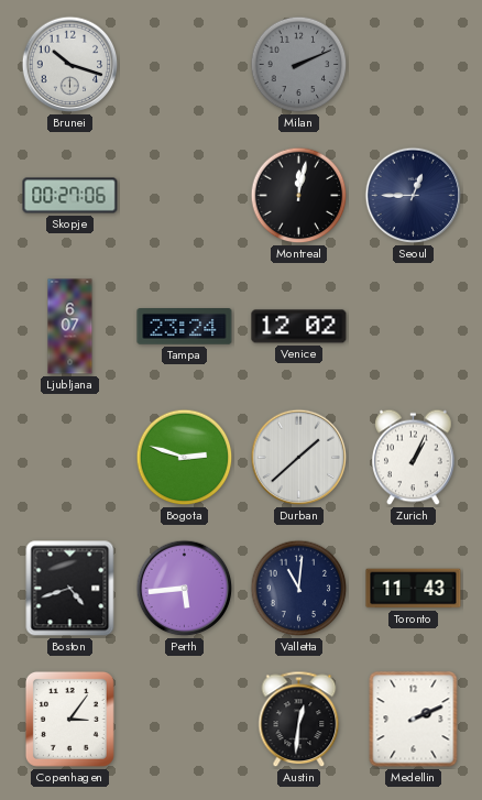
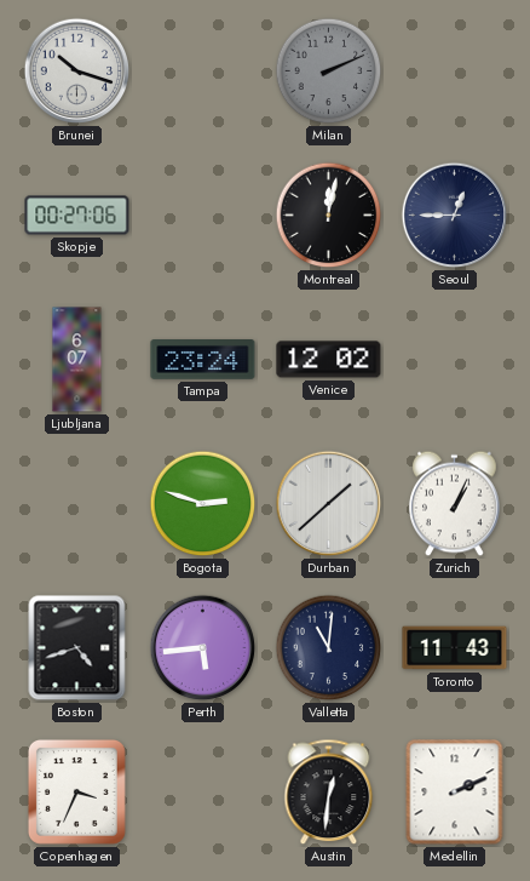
Copenhagen: 3:06 -> 3:34
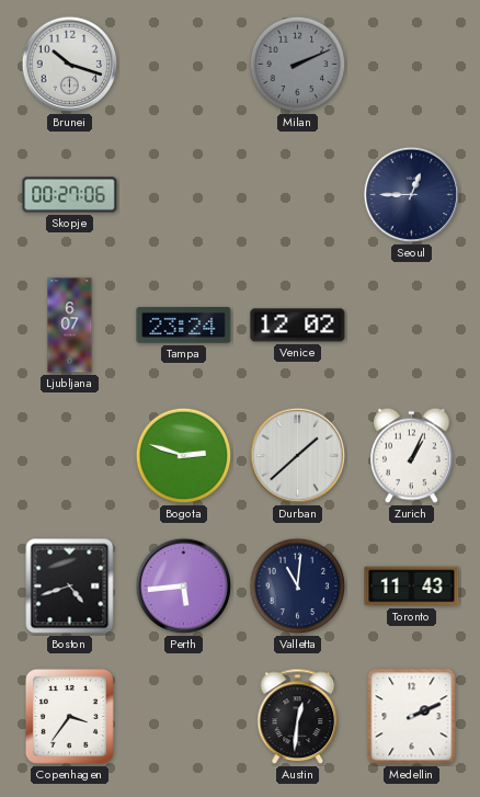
Montreal: 12:02 -> none
Copenhagen: 3:34 -> 3:36
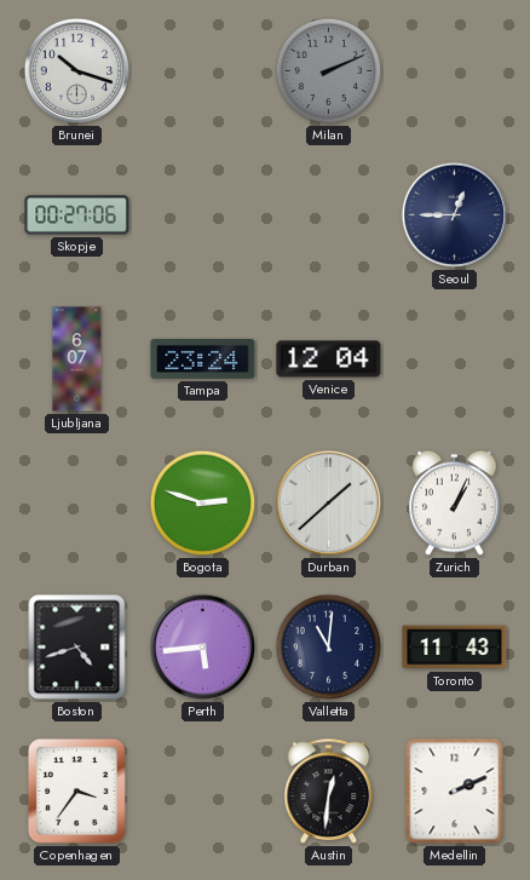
Venice: 12:02 -> 12:04
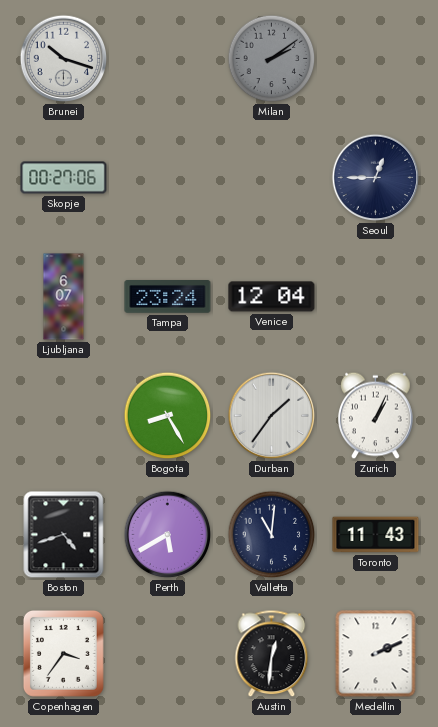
Milan: 2:11 -> 2:09
Bogota: 2:48 -> 8:25
Durban: 1:38 -> 1:36
Perth: 5:44 -> 5:40
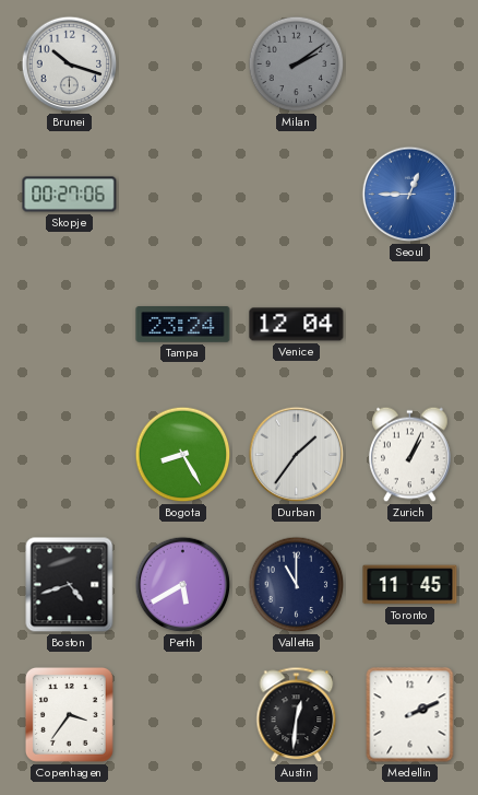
Seoul dial: navy -> blue
Ljubljana: 6:07 -> none
Valletta: 11:01 -> 11:00
Toronto: 11:43 -> 11:45
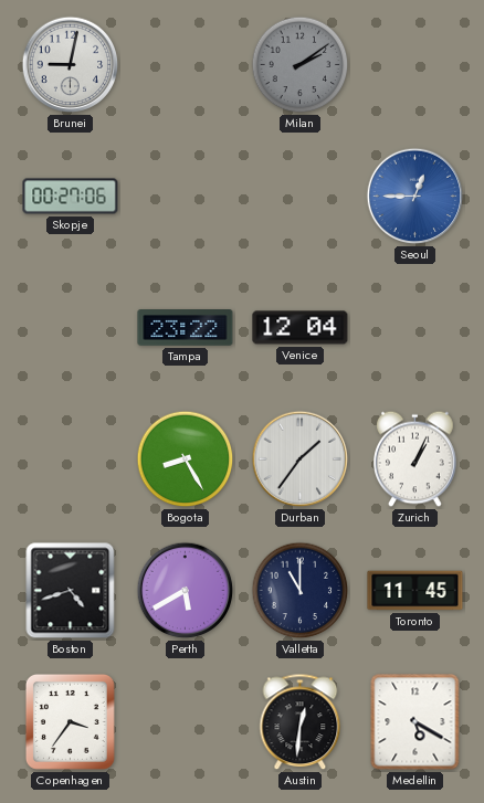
Brunei: 10:18 -> 9:02
Tampa: 23:24 -> 23:22
Medellin: 2:11 -> 5:20
